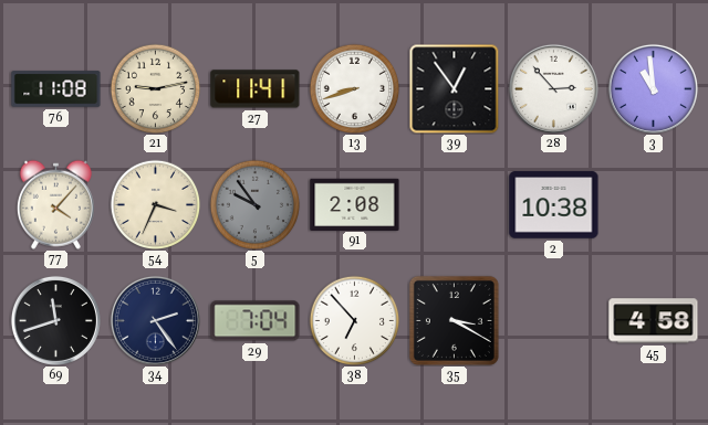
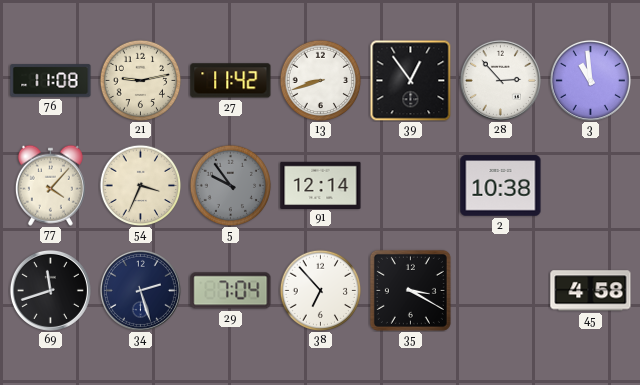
27: 11:41 -> 11:42
91: 2:08 -> 12:14
34: 2:24 -> 2:27
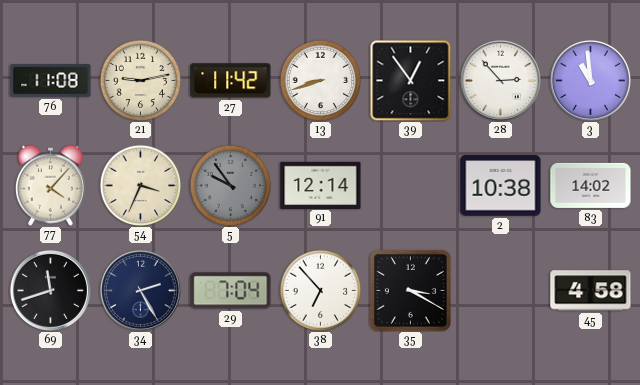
83: none -> 14:02
34: 2:27 -> 2:25
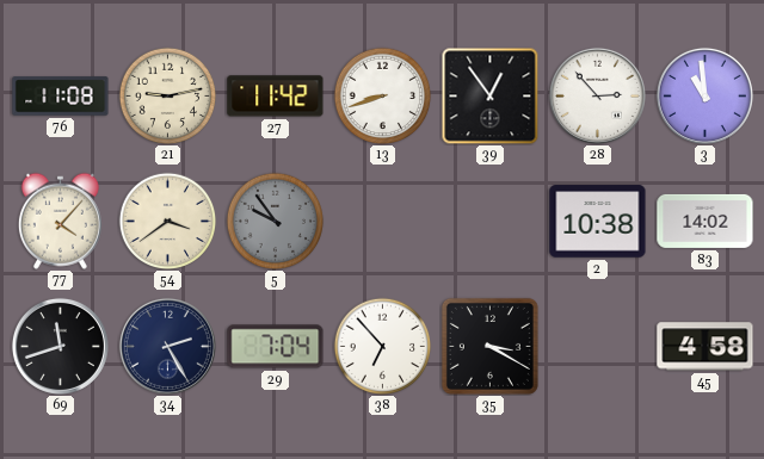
54: 3:34 -> 3:39
91: 12:14 -> none
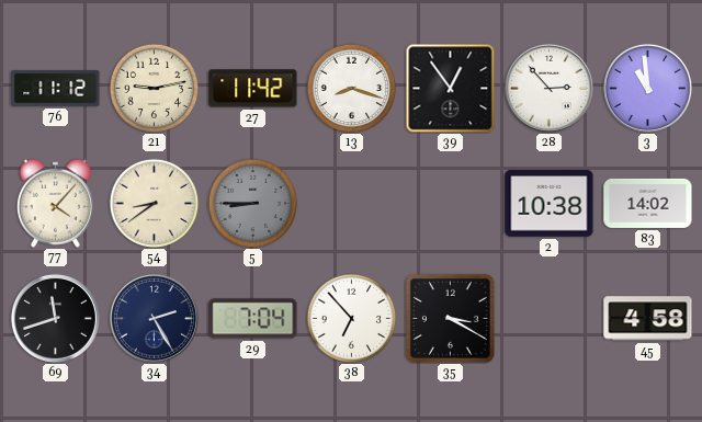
76: 11:08 -> 11:12
13: 8:42 -> 8:18
54: 3:39 -> 8:39
5: 9:54 -> 8:45
